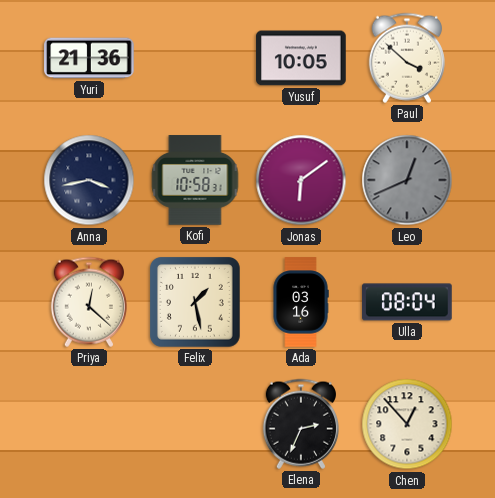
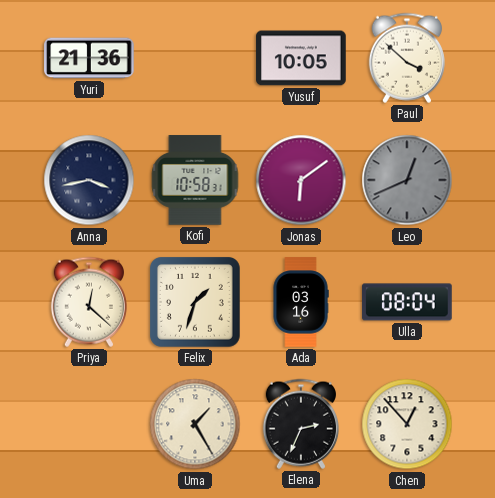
Felix: 1:28 -> 1:33
Uma: none -> 1:25
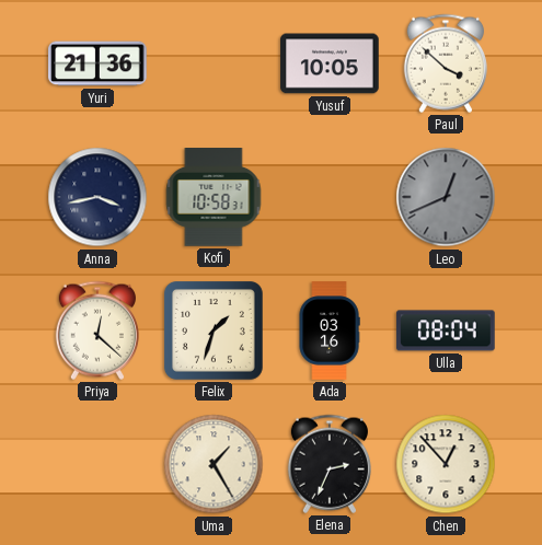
Jonas: 6:09 -> none
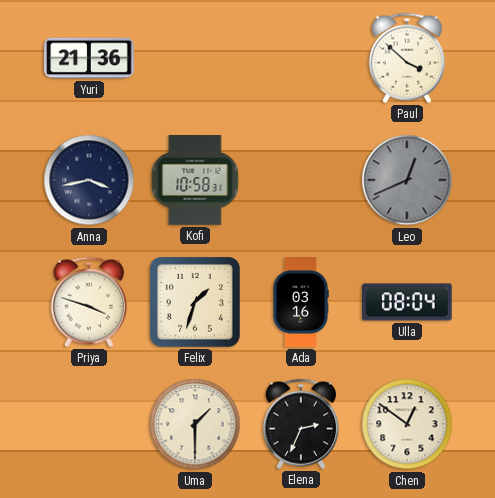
Yusuf: 10:05 -> none
Priya: 12:22 -> 3:48
Uma: 1:25 -> 1:30
Chen: 12:53 -> 12:51
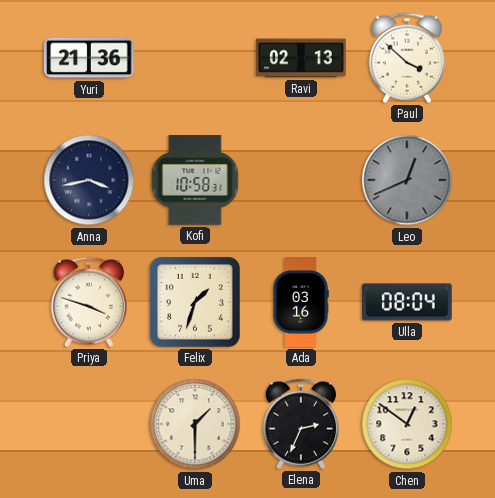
Ravi: none -> 02:13
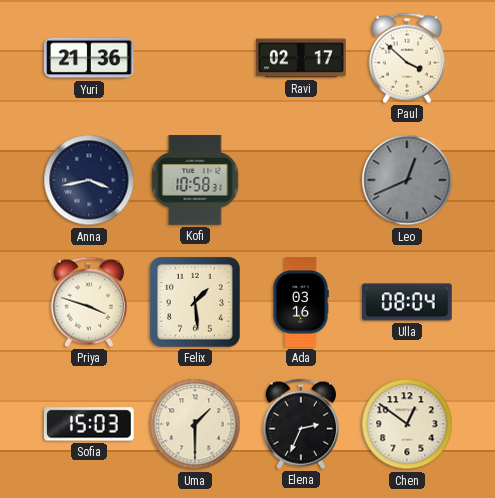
Ravi: 02:13 -> 02:17
Felix: 1:33 -> 1:29
Sofia: none -> 15:03
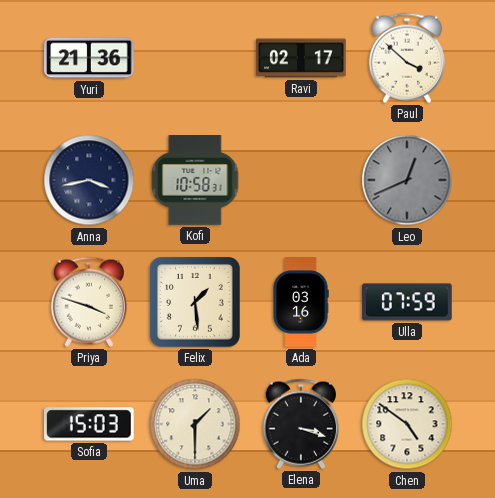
Ulla: 08:04 -> 07:59
Elena: 2:34 -> 3:18
Chen: 12:51 -> 4:51
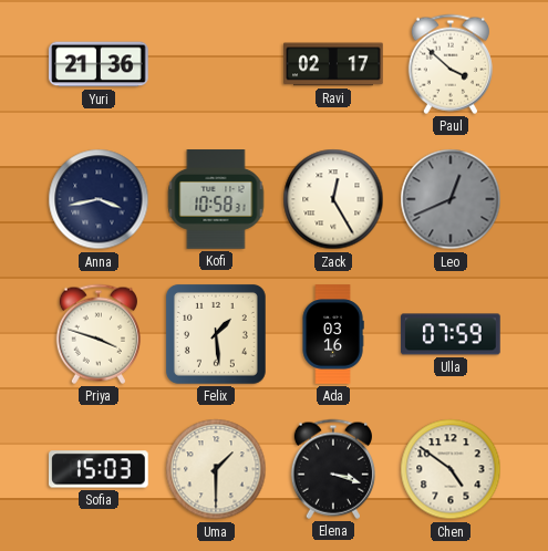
Zack: none -> 12:25
